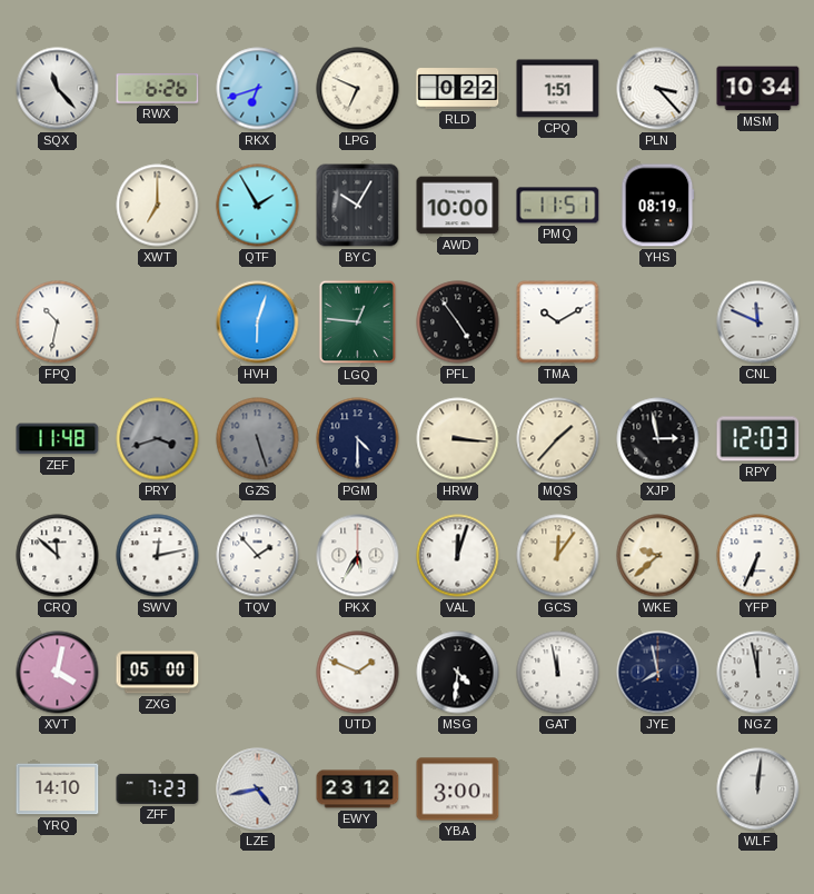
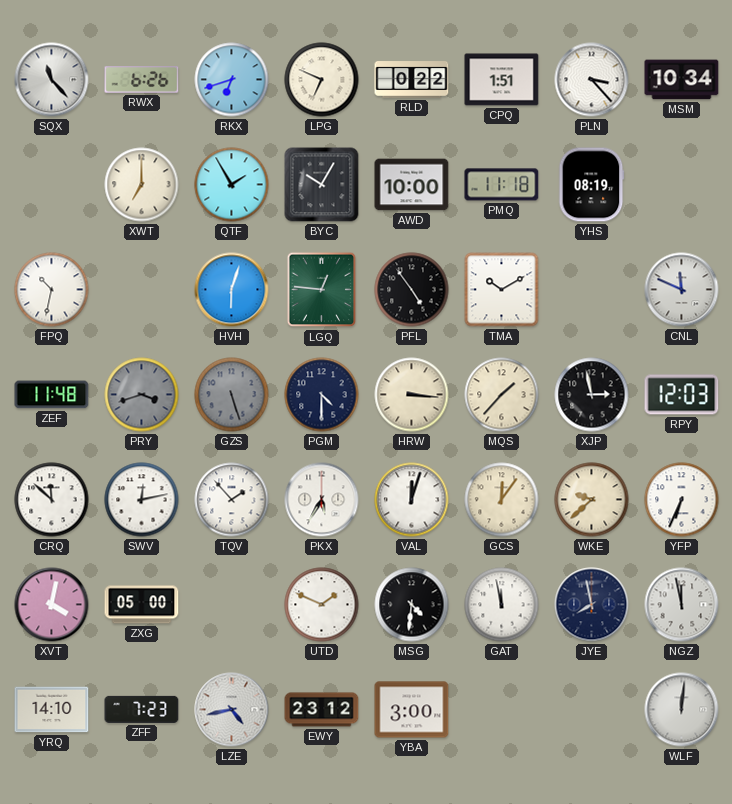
PMQ: 11:51 -> 11:18
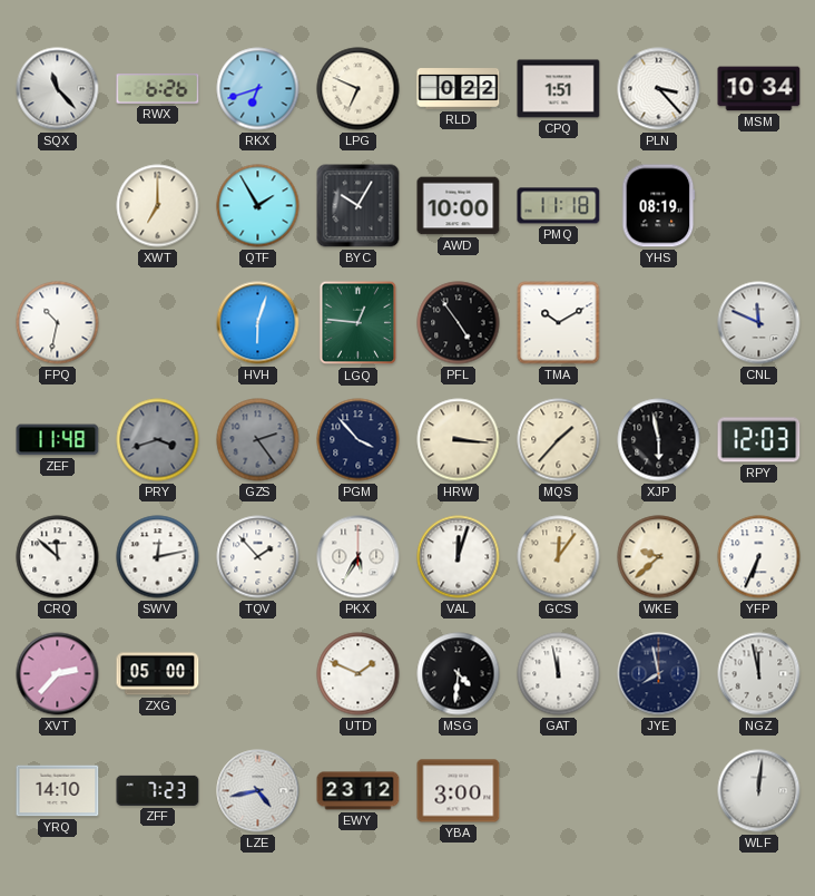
GZS: 5:27 -> 2:24
PGM: 4:30 -> 3:53
XJP: 2:58 -> 5:58
XVT: 4:02 -> 2:37
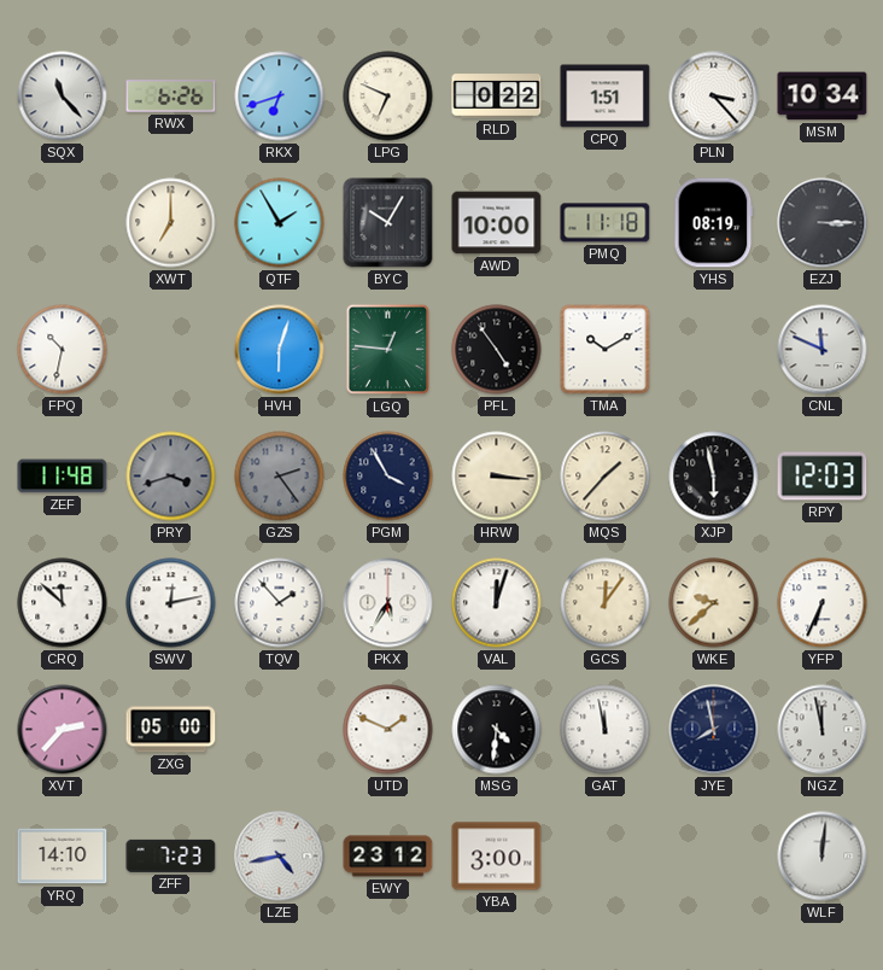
EZJ: none -> 3:15
PGM: 3:53 -> 3:55
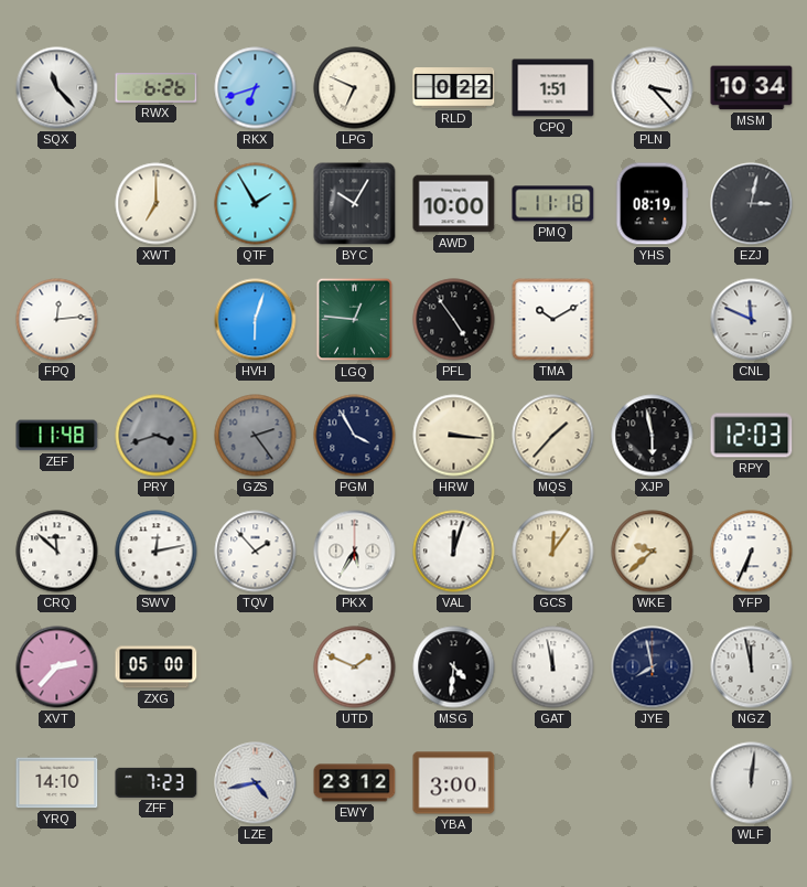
EZJ: 3:15 -> 3:02
FPQ: 10:32 -> 12:14
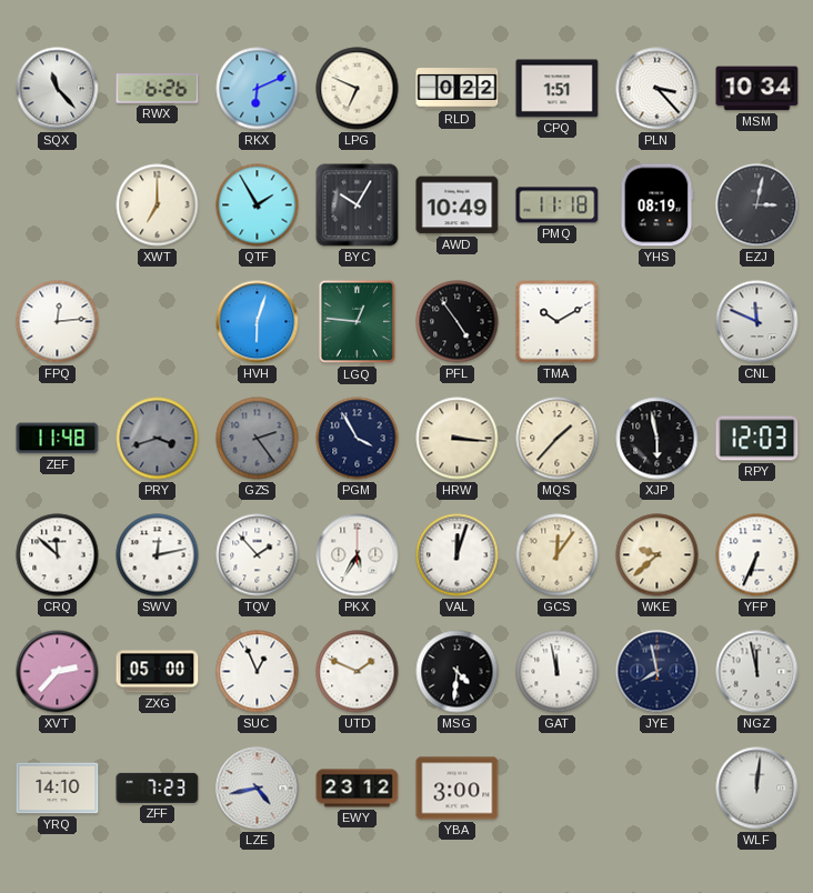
RKX: 6:42 -> 6:11
AWD: 10:00 -> 10:49
SUC: none -> 12:56
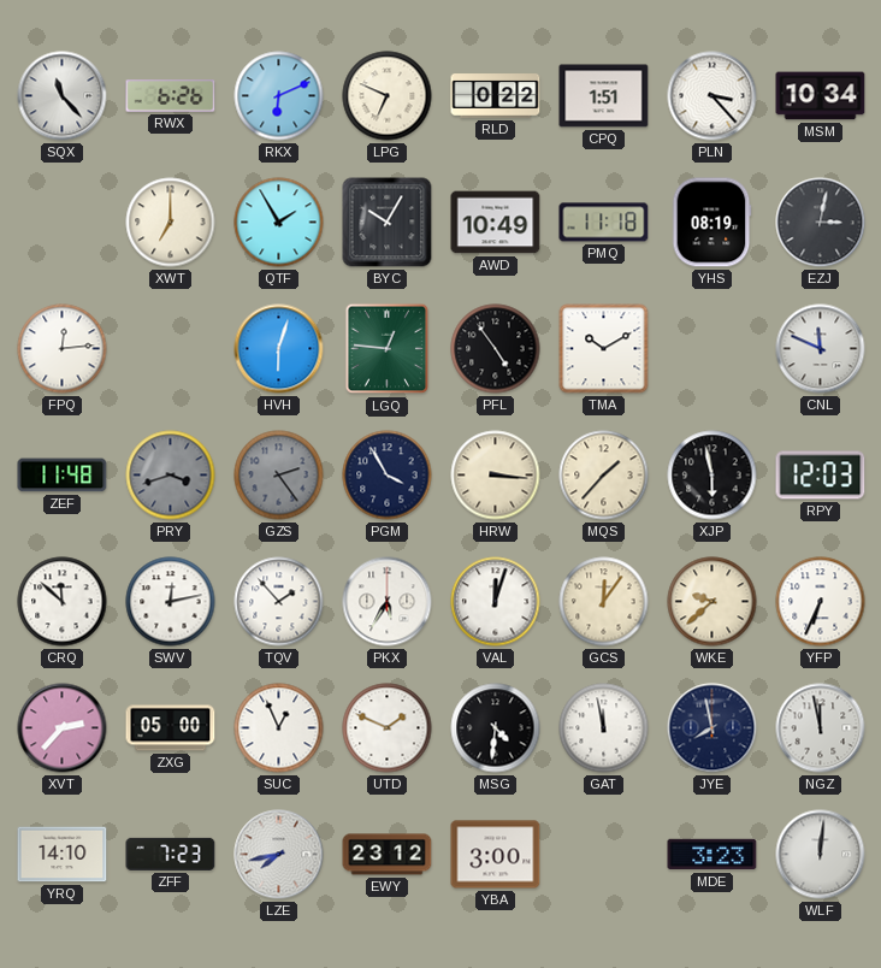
LZE: 4:43 -> 7:43
MDE: none -> 3:23
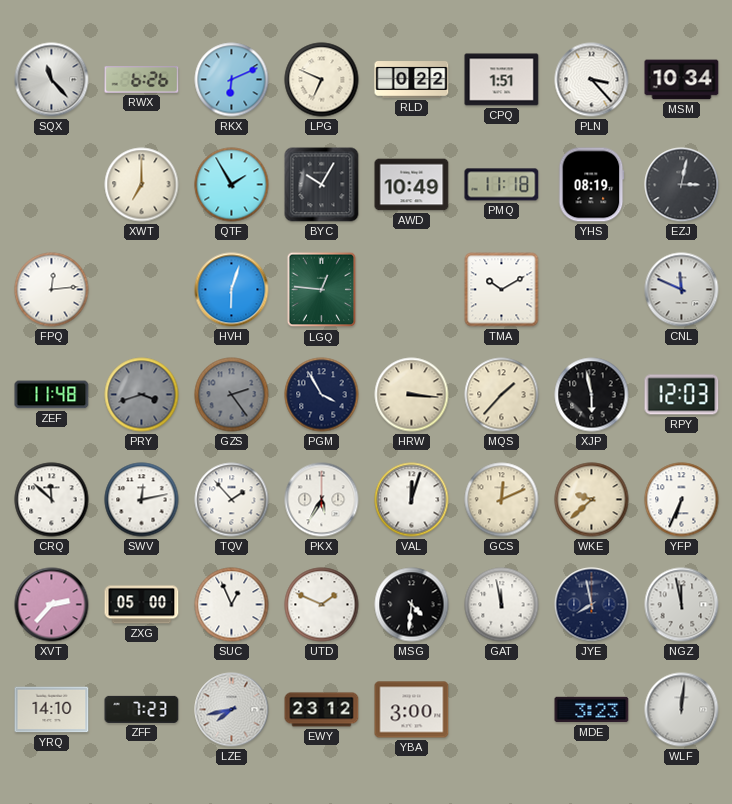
PFL: 4:54 -> none
GCS: 12:06 -> 12:11
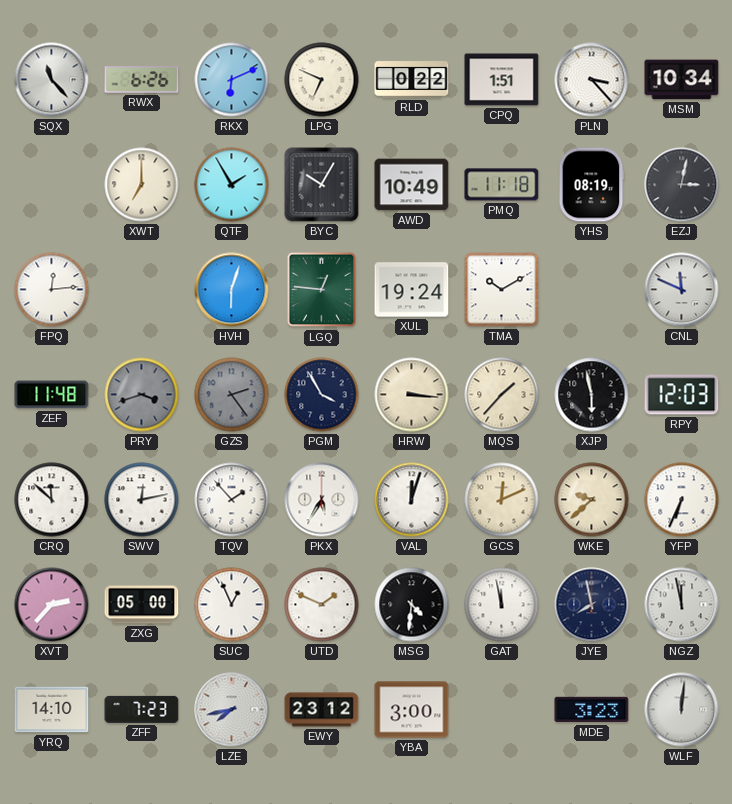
XUL: none -> 19:24
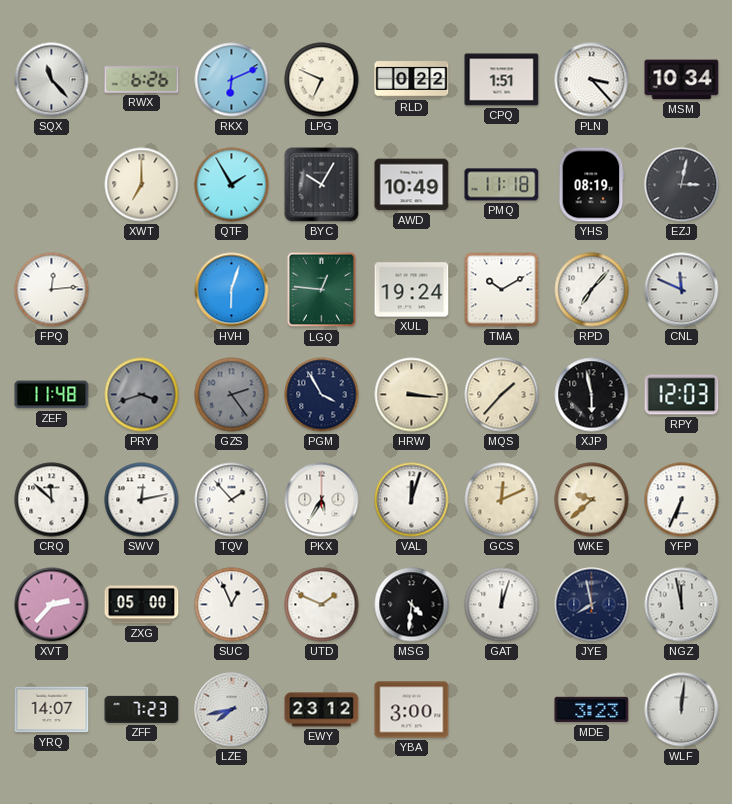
RPD: none -> 7:07
GAT: 11:58 -> 12:03
YRQ: 14:10 -> 14:07
